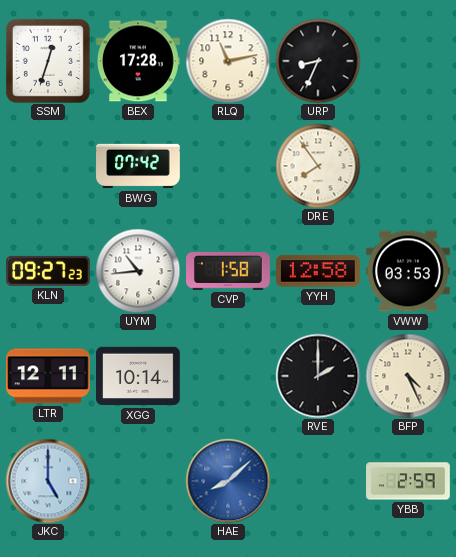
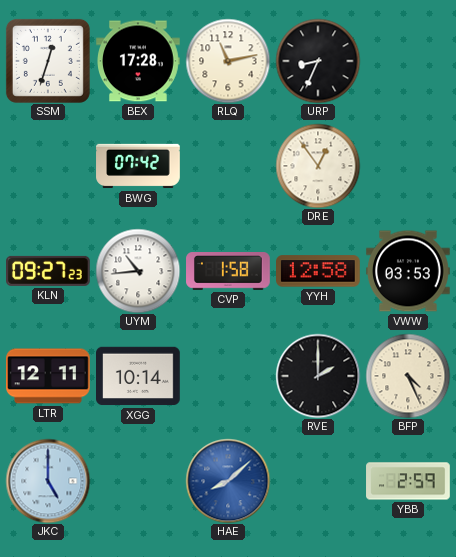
DRE: 7:54 -> 12:54
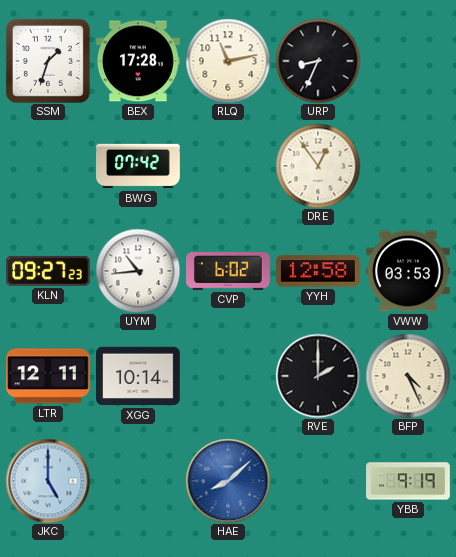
SSM: 12:33 -> 1:33
CVP: 1:58 -> 6:02
YBB: 2:59 -> 9:19
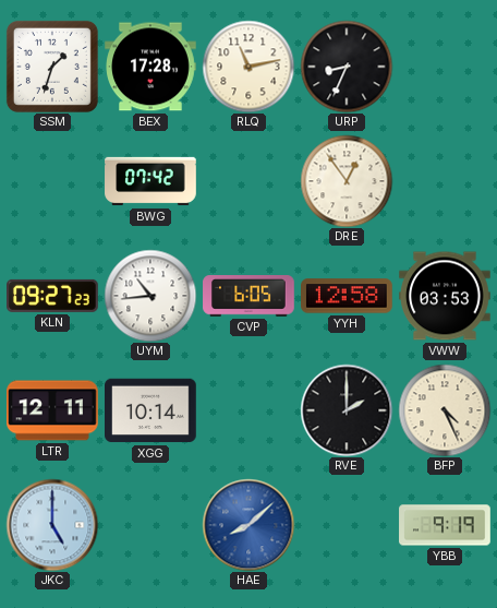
CVP: 6:02 -> 6:05
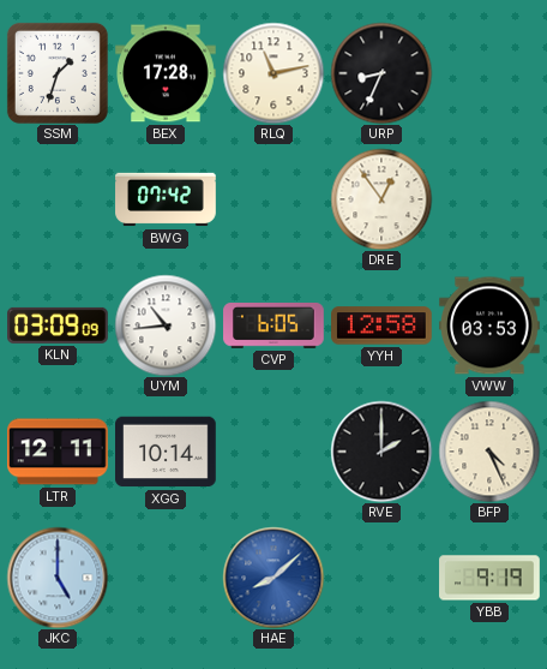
KLN: 09:27 -> 03:09
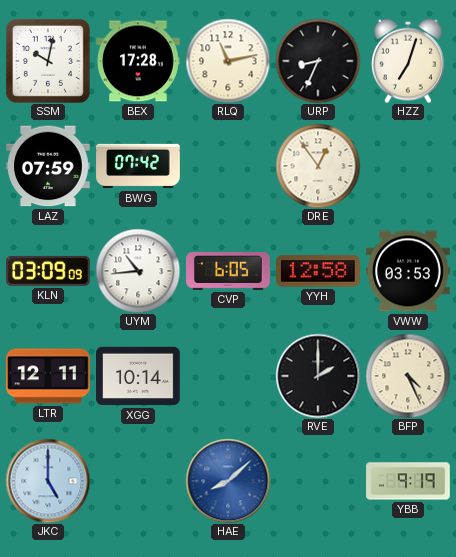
SSM: 1:33 -> 10:02
HZZ: none -> 7:03
LAZ: none -> 07:59
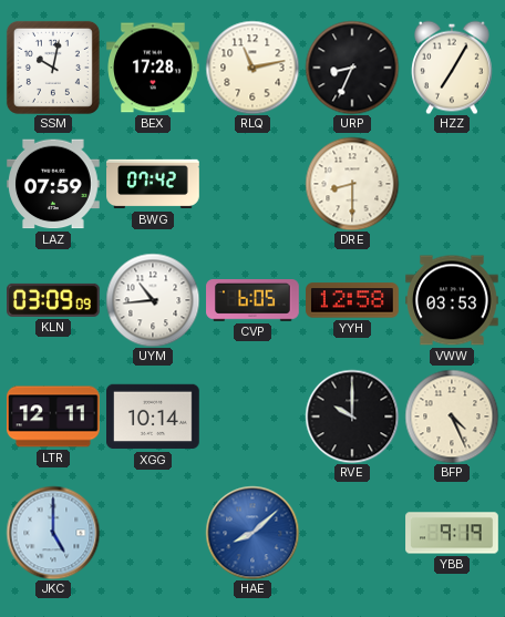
HZZ: 7:03 -> 7:05
DRE: 12:54 -> 8:30
RVE: 2:00 -> 10:00
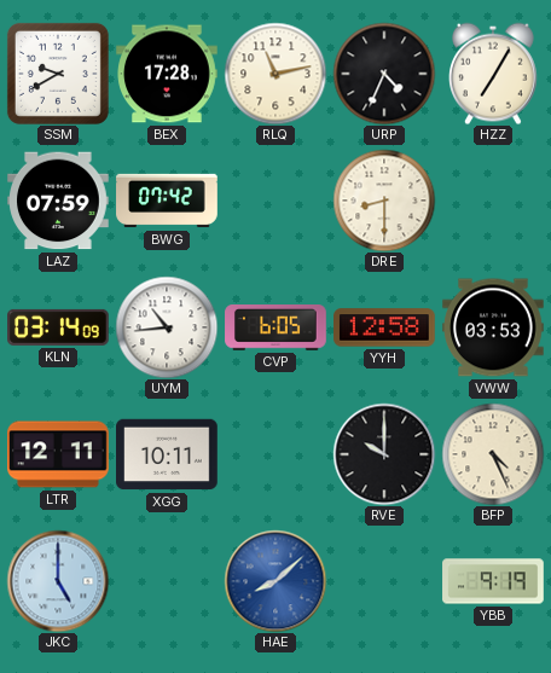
SSM: 10:02 -> 9:40
URP: 8:34 -> 4:34
KLN: 03:09 -> 03:14
XGG: 10:14 -> 10:11
